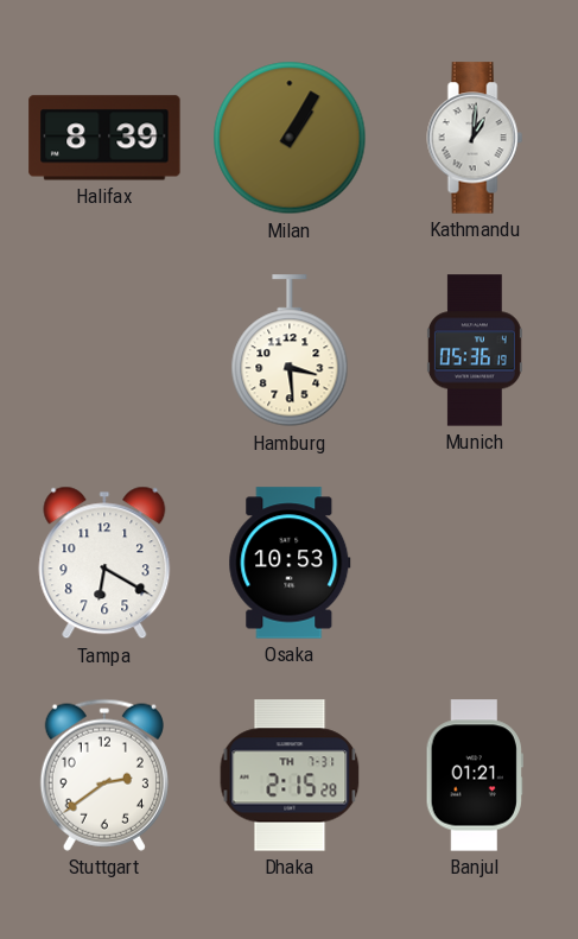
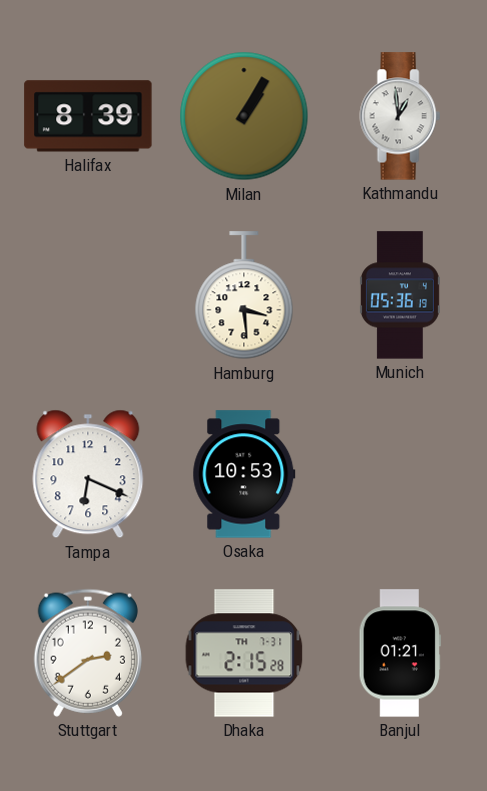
Kathmandu: 1:01 -> 12:59
Tampa: 6:20 -> 6:19
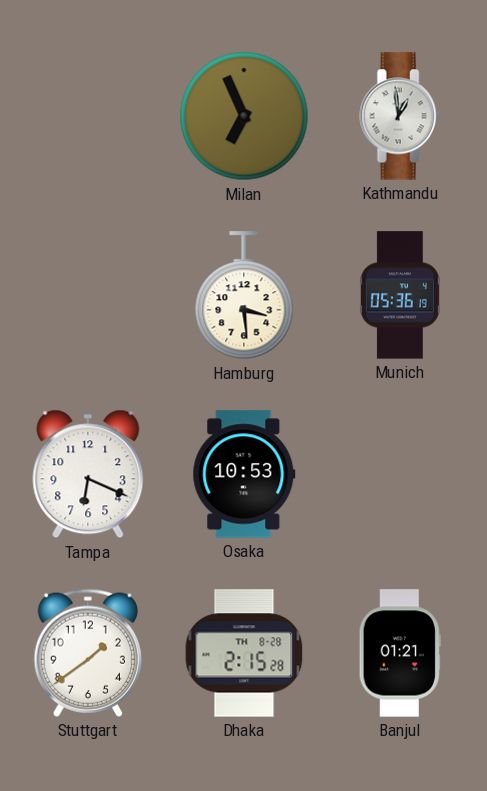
Halifax: 8:39 -> none
Milan: 1:05 -> 6:56
Stuttgart: 2:39 -> 1:39
Dhaka date: TH 7-31 -> TH 8-28
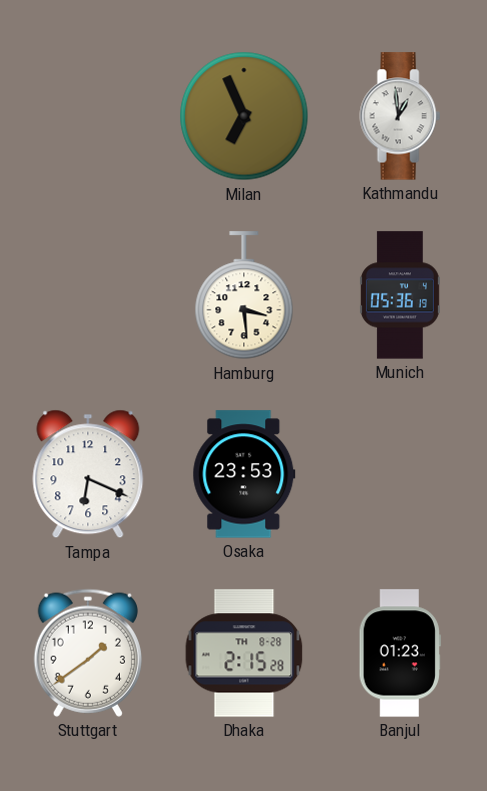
Osaka: 10:53 -> 23:53
Banjul: 01:21 -> 01:23
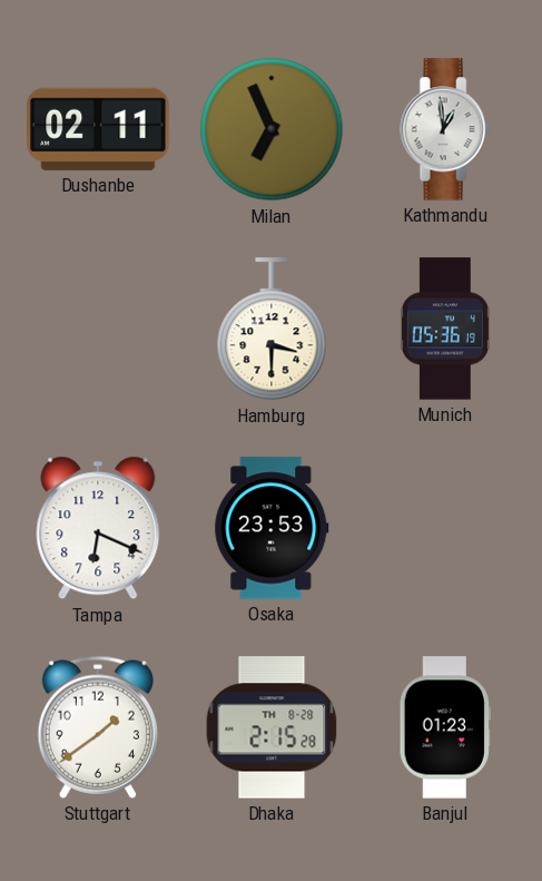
Dushanbe: none -> 02:11
Hamburg: 3:29 -> 3:30
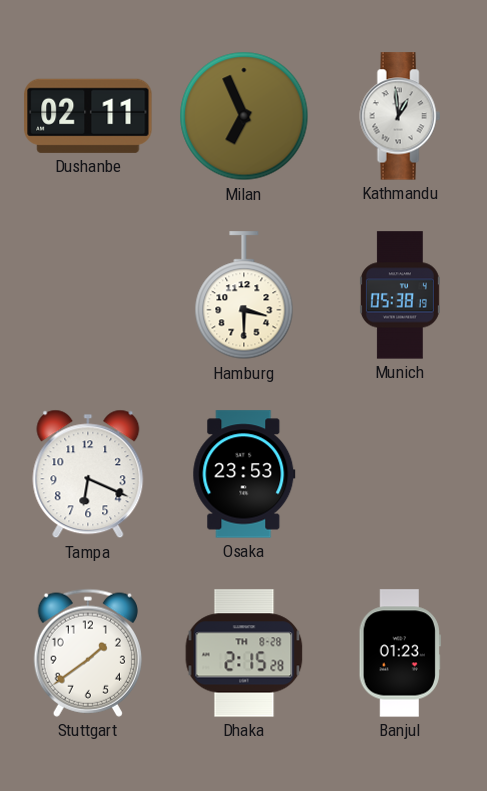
Munich: 05:36 -> 05:38
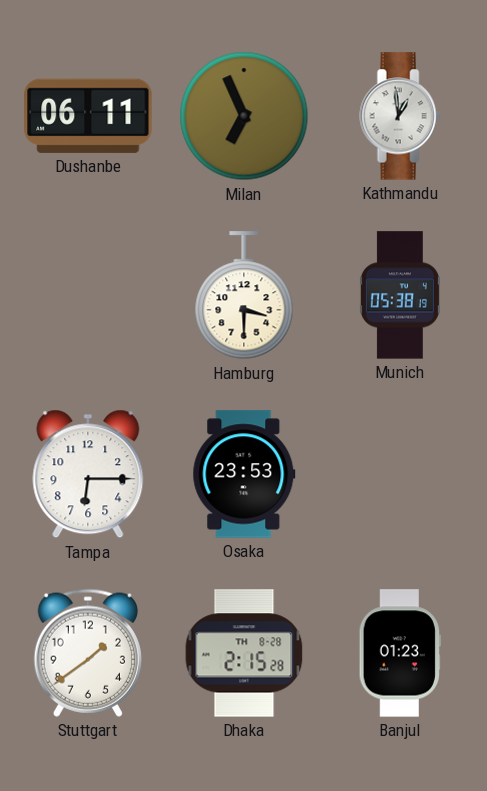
Dushanbe: 02:11 -> 06:11
Tampa: 6:19 -> 6:15
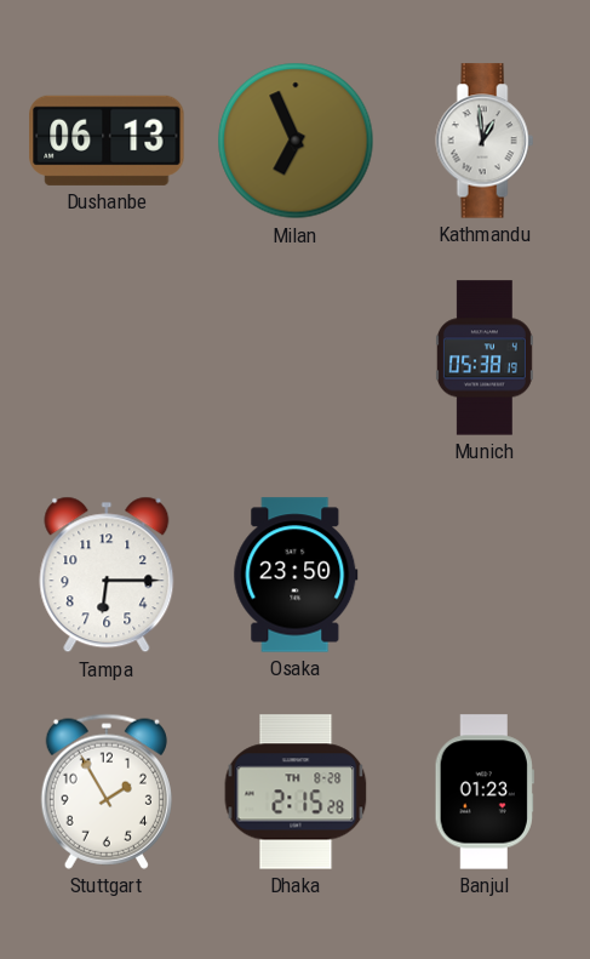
Dushanbe: 06:11 -> 06:13
Hamburg: 3:30 -> none
Osaka: 23:53 -> 23:50
Stuttgart: 1:39 -> 1:55
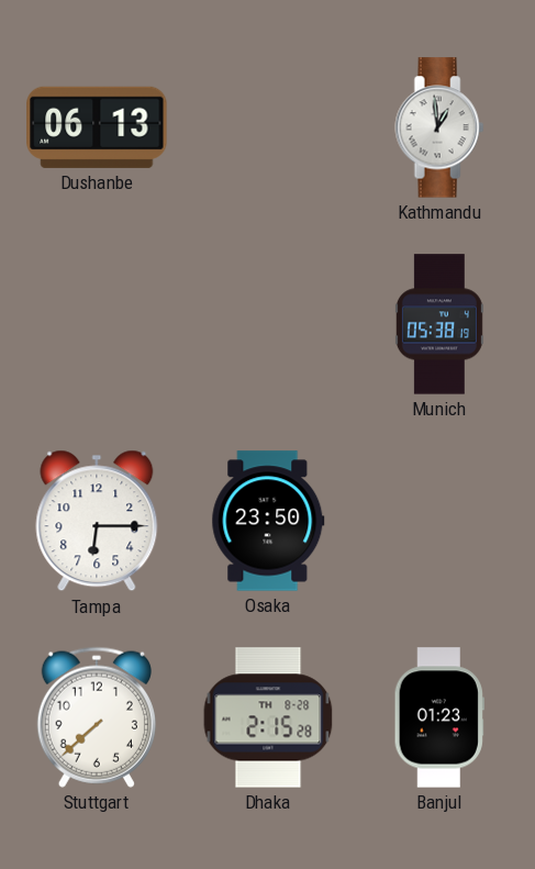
Milan: 6:56 -> none
Stuttgart: 1:55 -> 7:38
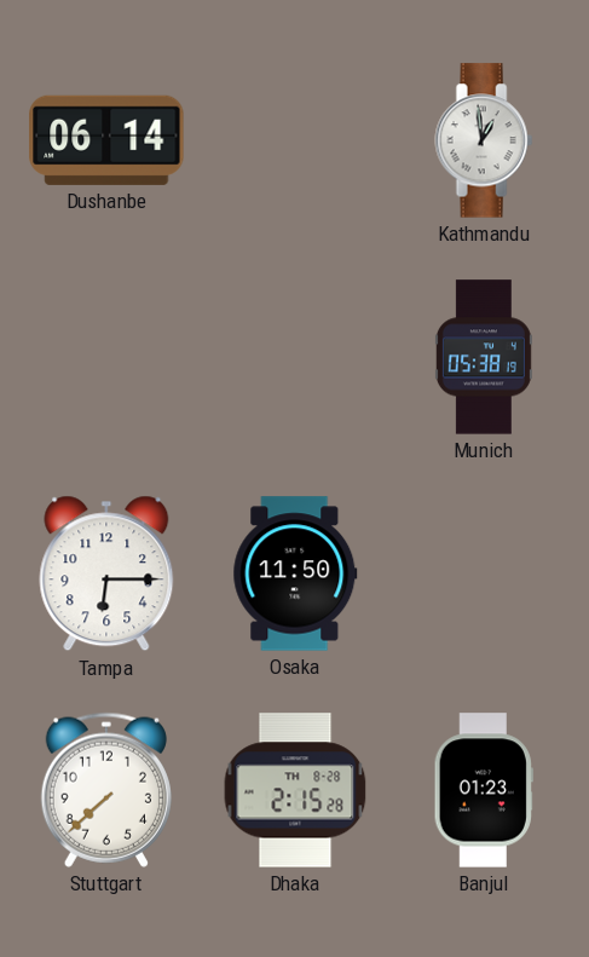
Dushanbe: 06:13 -> 06:14
Osaka: 23:50 -> 11:50
